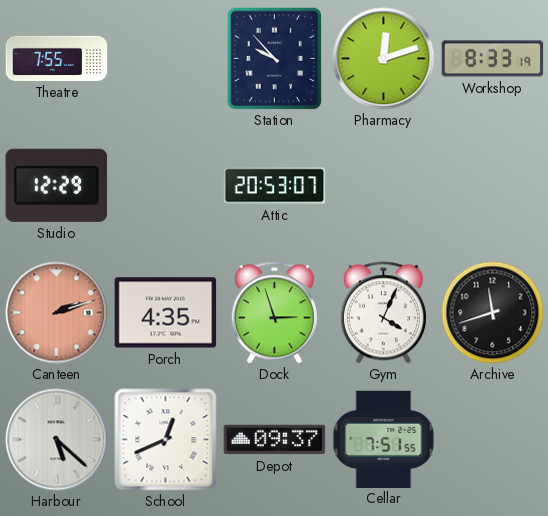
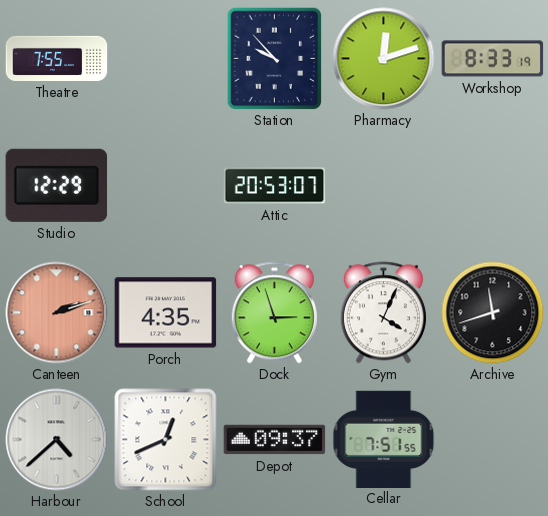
Harbour: 5:22 -> 4:38
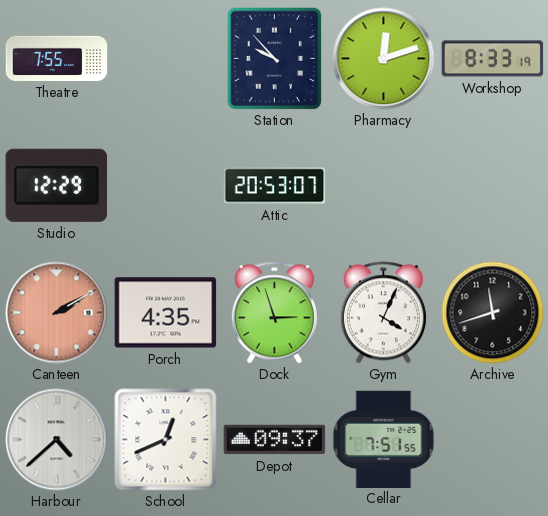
Canteen: 2:12 -> 2:10
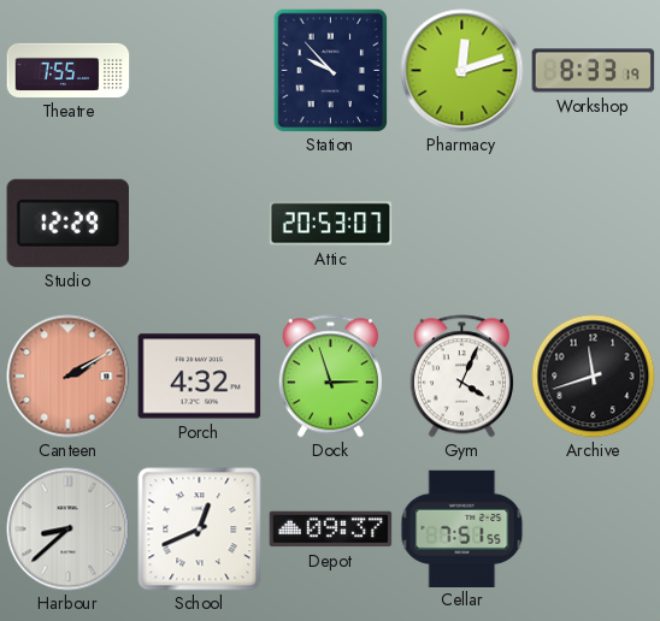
Porch: 4:35 -> 4:32
Harbour: 4:38 -> 8:38
